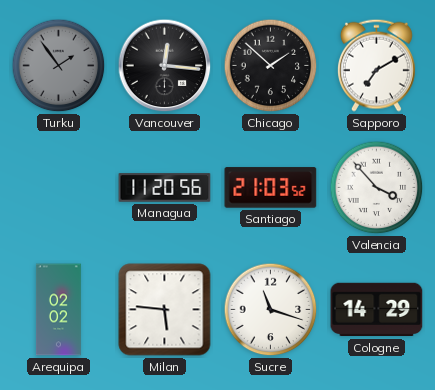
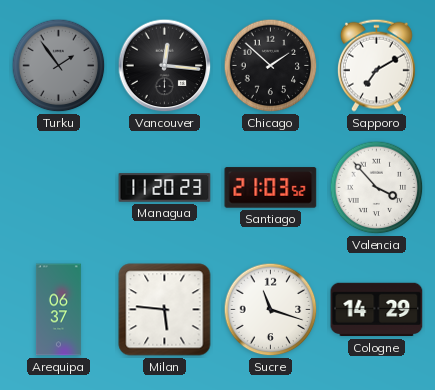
Managua: 11:20:56 -> 11:20:23
Arequipa: 02:02 -> 06:37
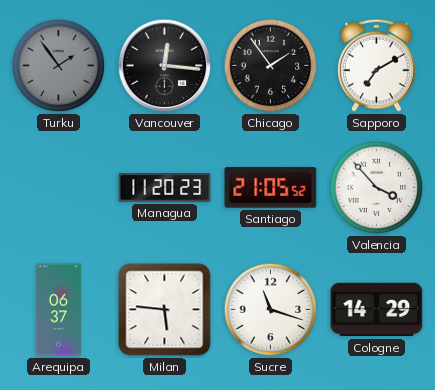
Chicago: 1:52 -> 1:54
Santiago: 21:03 -> 21:05
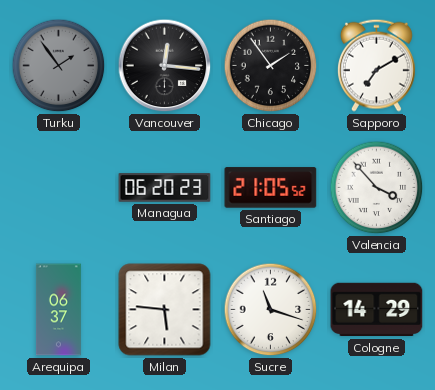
Managua: 11:20 -> 06:20
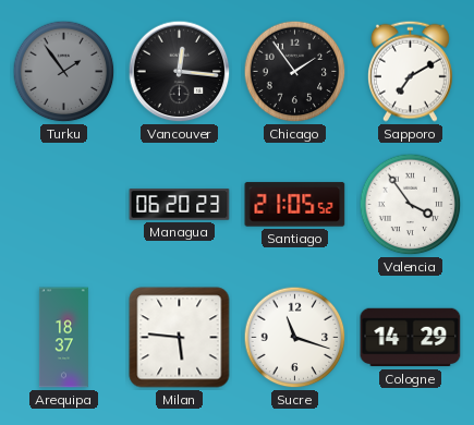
Valencia: 3:53 -> 3:54
Arequipa: 06:37 -> 18:37
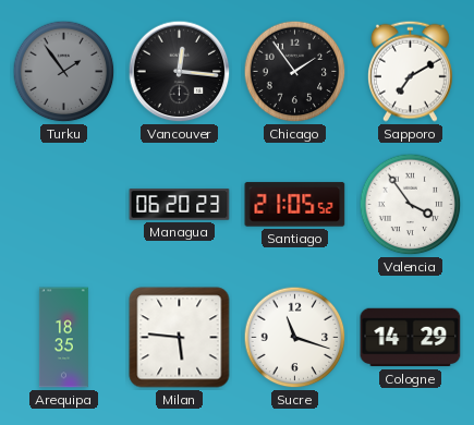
Arequipa: 18:37 -> 18:35
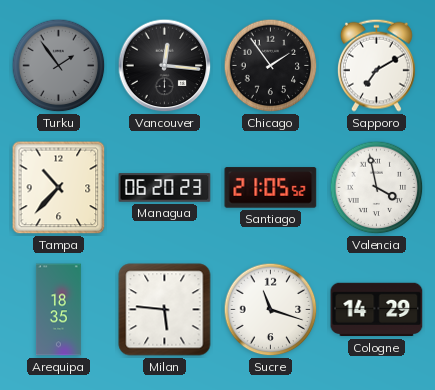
Tampa: none -> 10:37
Valencia: 3:54 -> 3:58
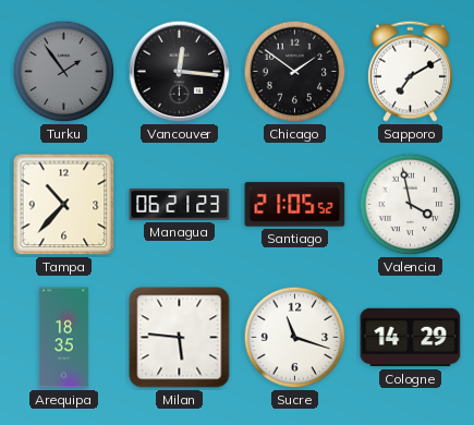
Chicago: 1:54 -> 1:51
Managua: 06:20 -> 06:21
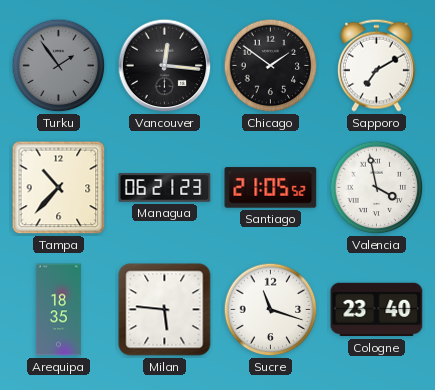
Cologne: 14:29 -> 23:40
